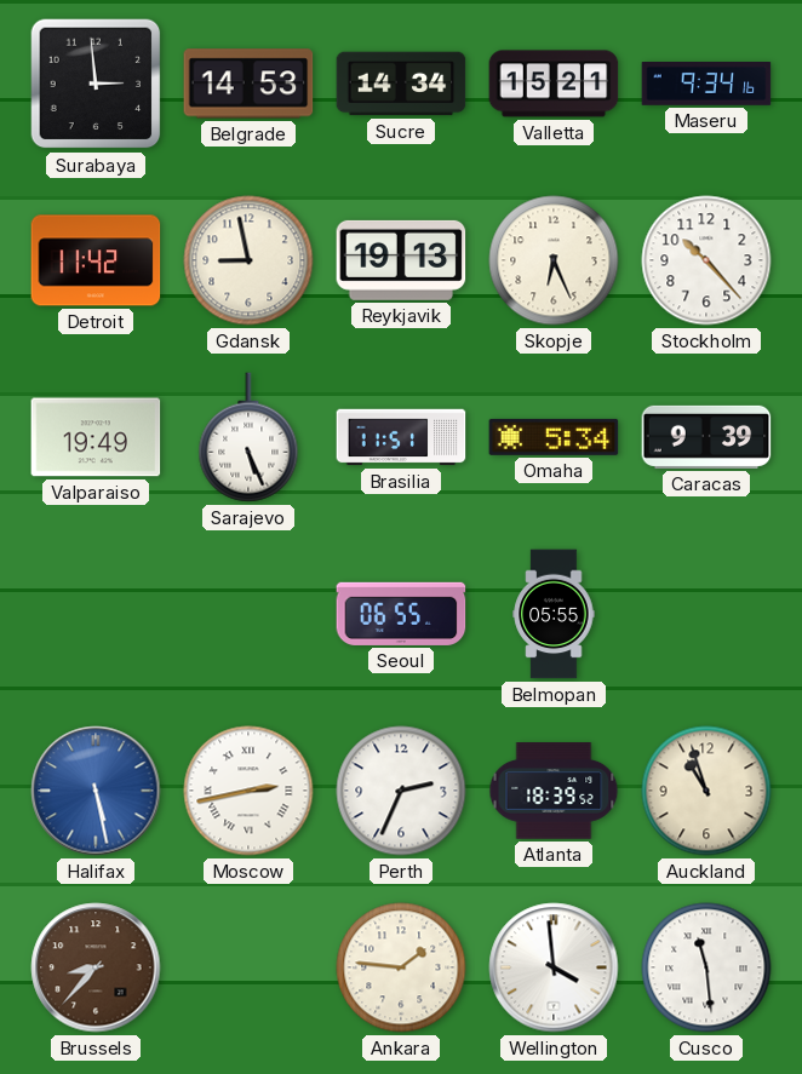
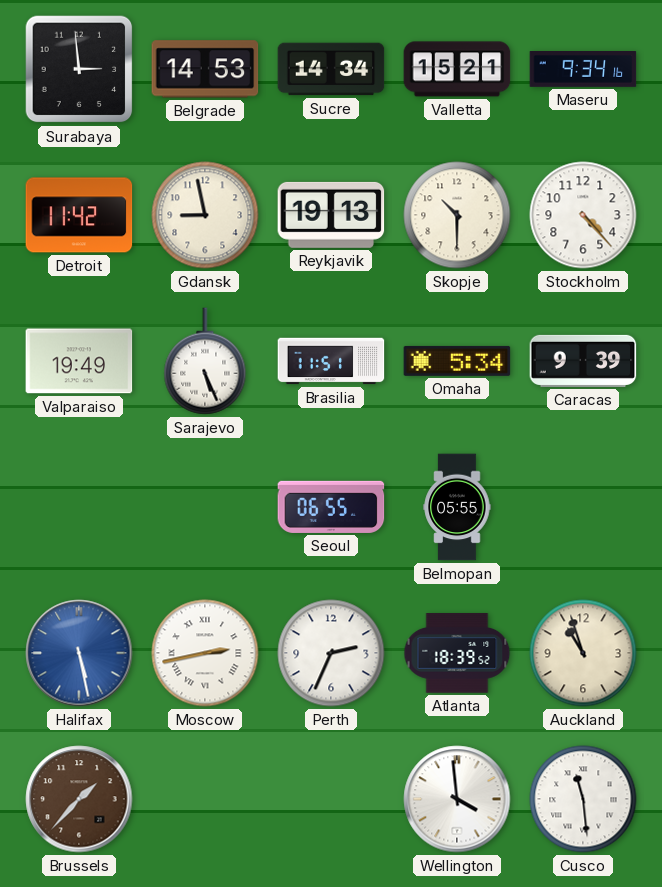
Skopje: 6:26 -> 10:30
Stockholm: 10:23 -> 4:23
Brussels: 8:37 -> 1:37
Ankara: 1:46 -> none
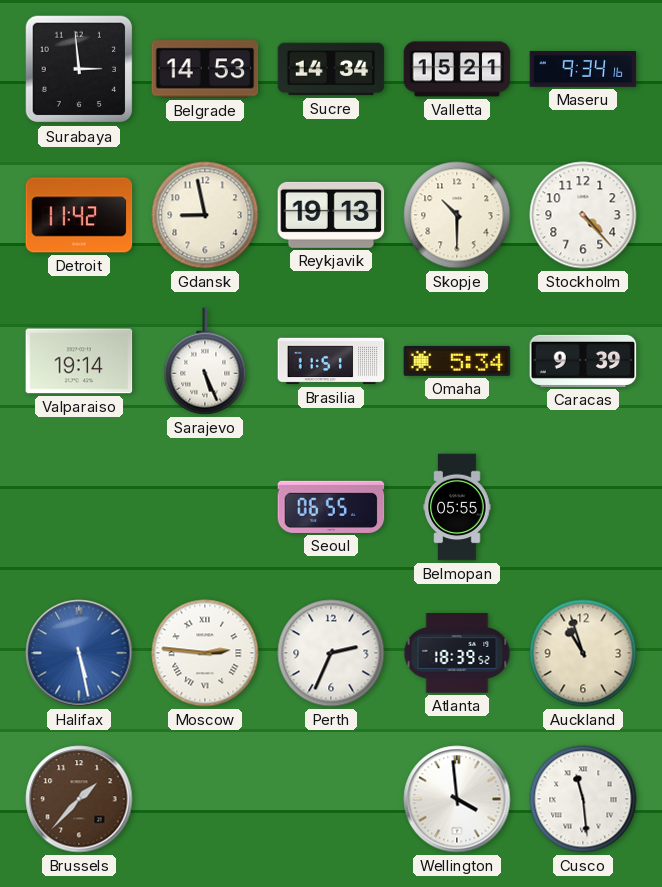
Valparaiso: 19:49 -> 19:14
Moscow: 2:43 -> 2:46
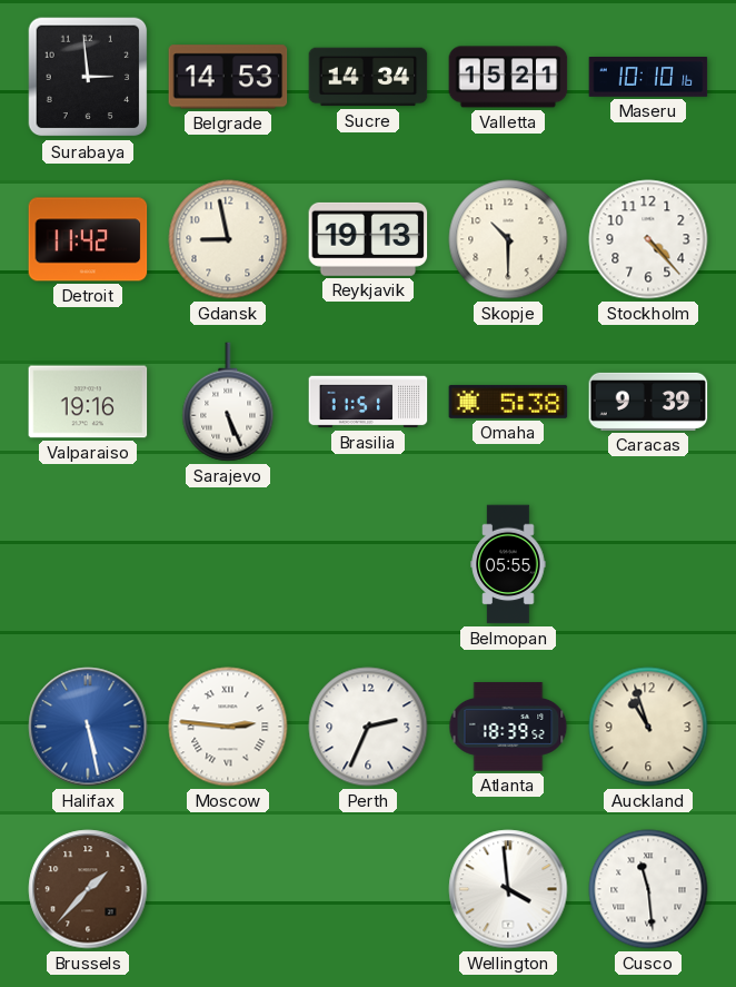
Maseru: 9:34 -> 10:10
Valparaiso: 19:14 -> 19:16
Omaha: 5:34 -> 5:38
Seoul: 06:55 -> none
